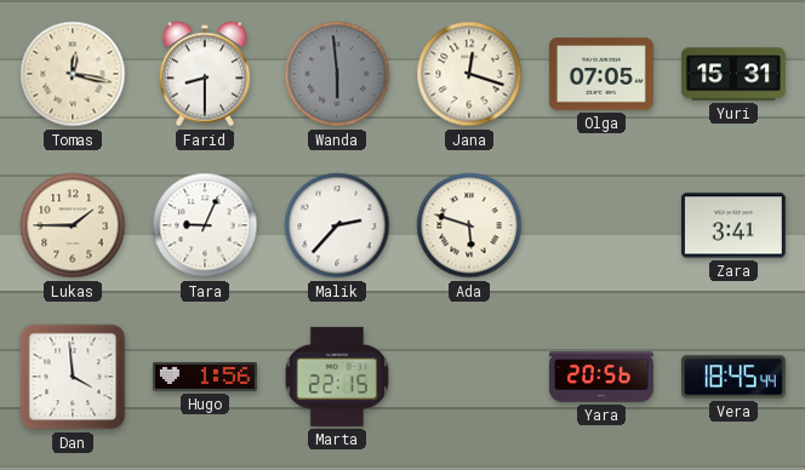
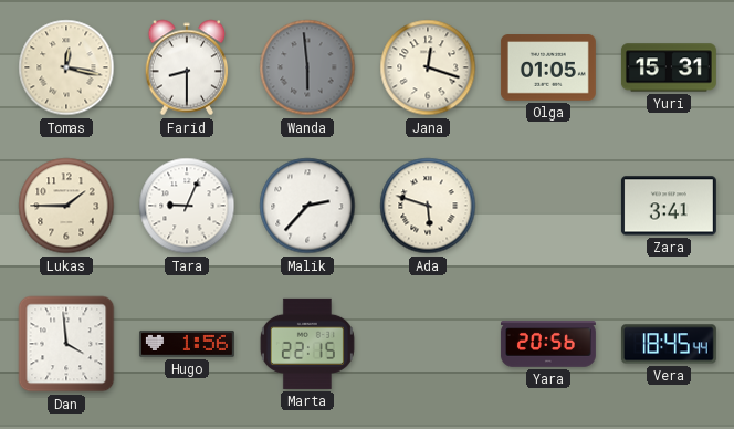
Olga: 07:05 -> 01:05
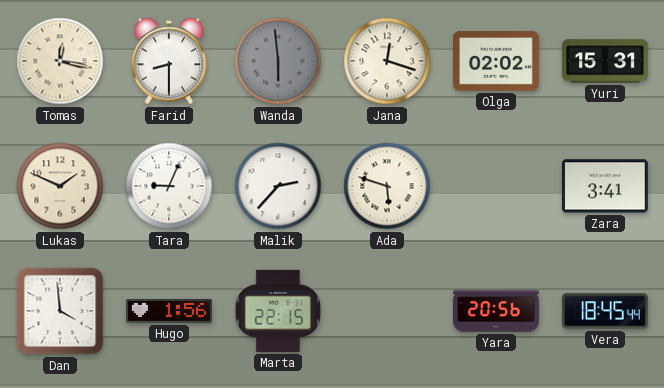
Olga: 01:05 -> 02:02
Lukas: 1:45 -> 1:49
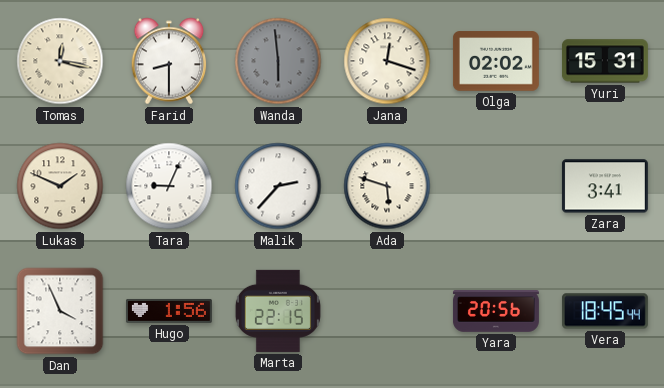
Dan: 3:59 -> 3:56
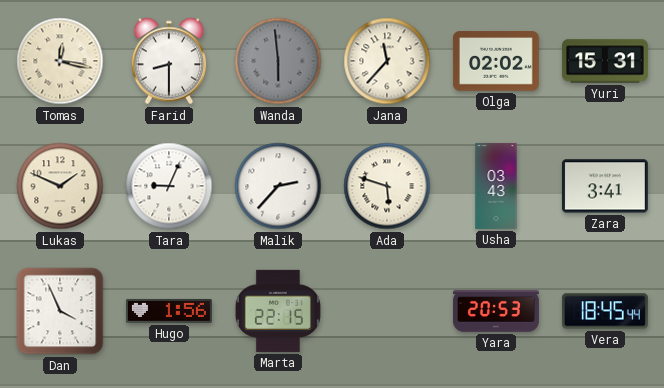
Jana: 12:18 -> 11:37
Usha: none -> 03:43
Yara: 20:56 -> 20:53
